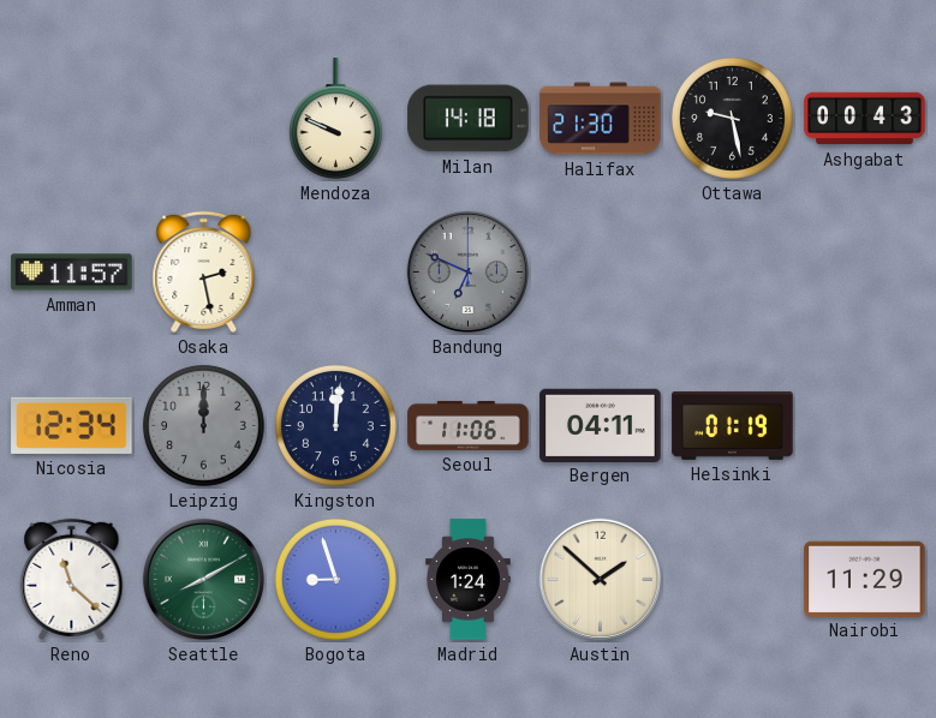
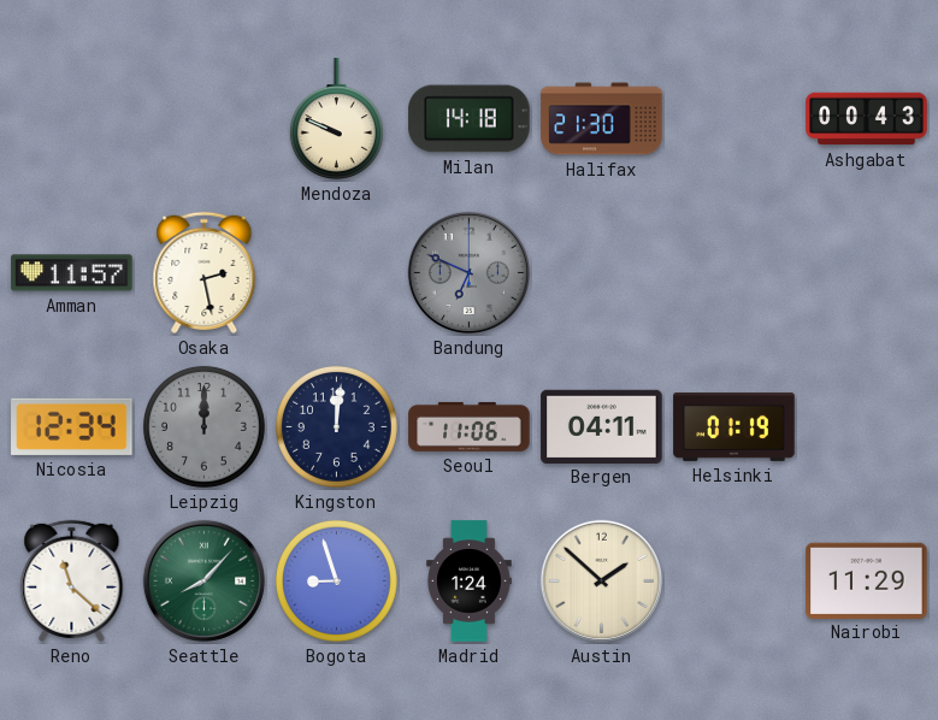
Ottawa: 9:28 -> none
Seattle: 8:10 -> 8:07
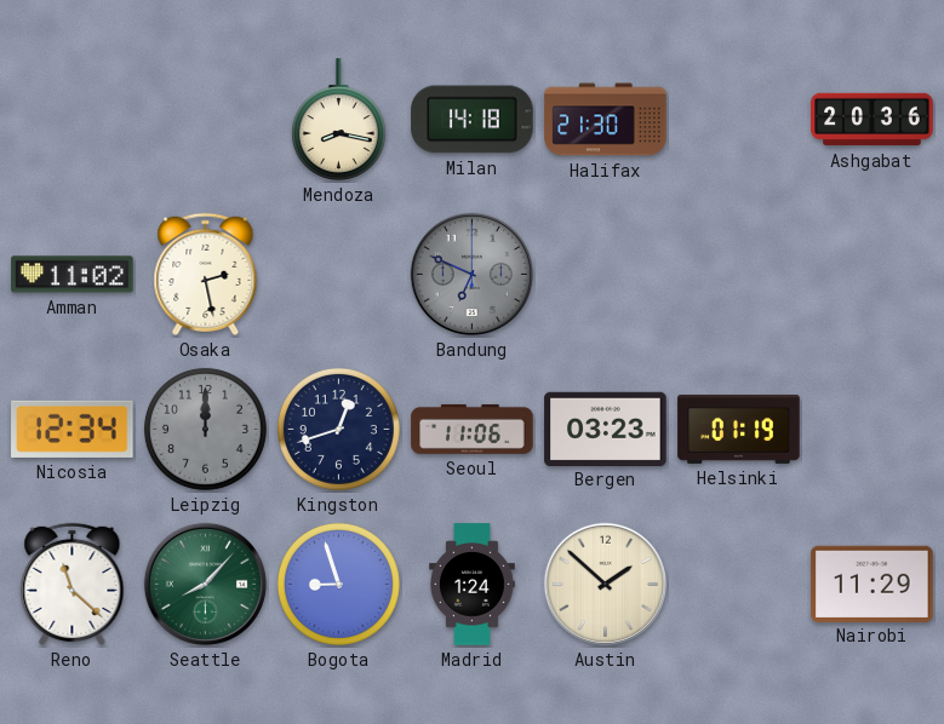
Mendoza: 9:49 -> 8:17
Ashgabat: 00:43 -> 20:36
Amman: 11:57 -> 11:02
Kingston: 12:01 -> 12:42
Bergen: 04:11 -> 03:23
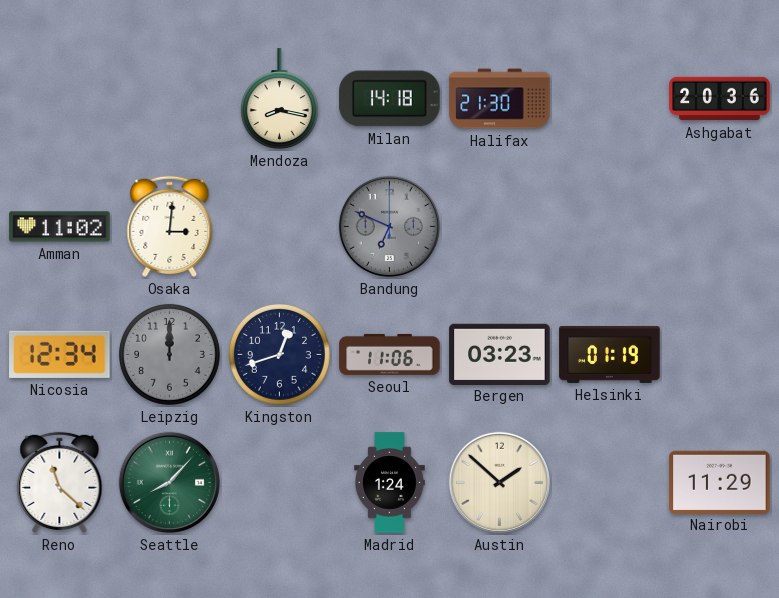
Osaka: 2:28 -> 3:01
Bogota: 8:57 -> none
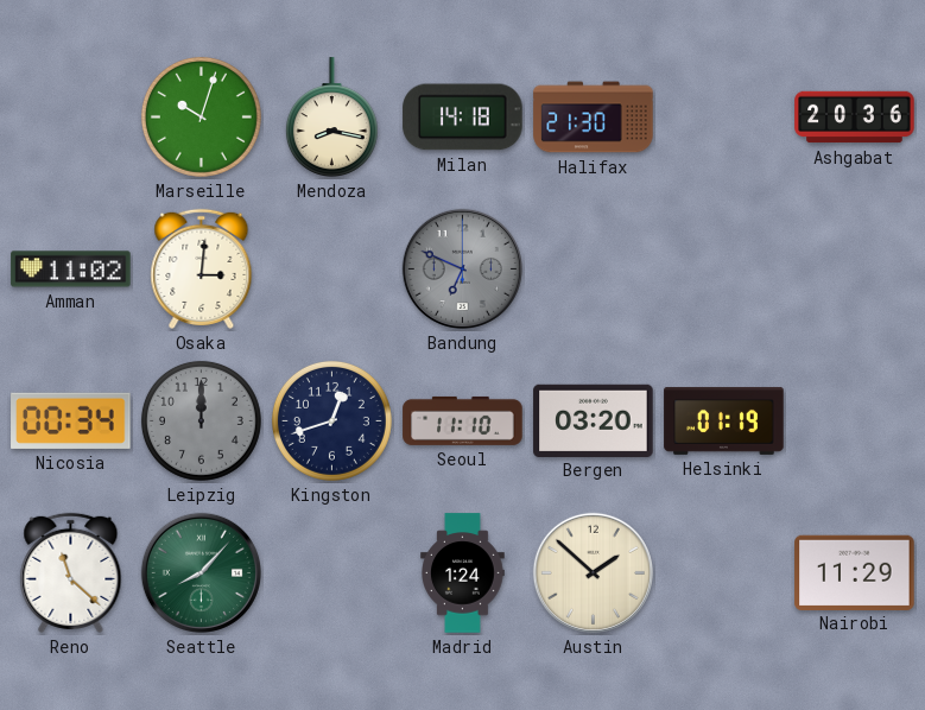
Marseille: none -> 10:03
Nicosia: 12:34 -> 00:34
Seoul: 11:06 -> 11:10
Bergen: 03:23 -> 03:20
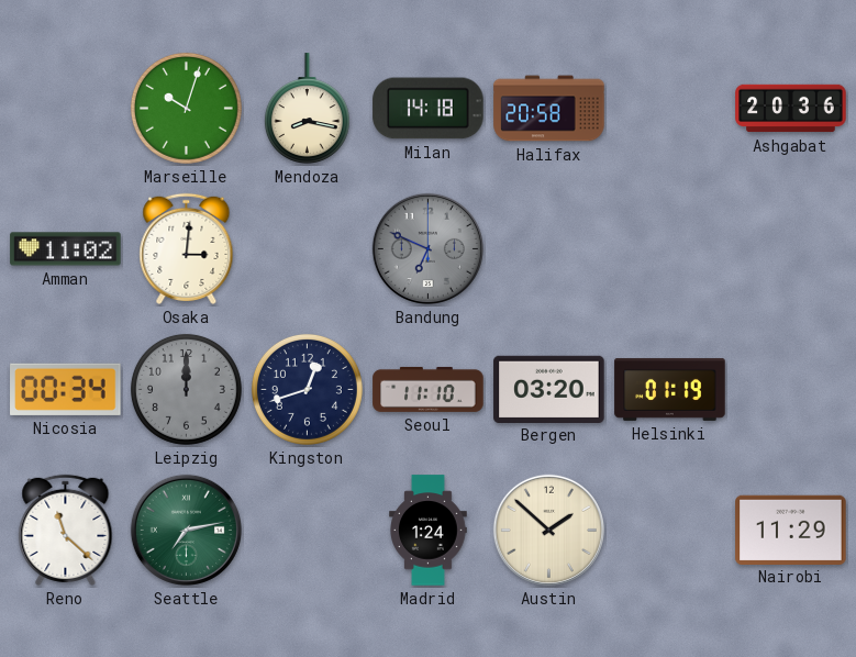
Halifax: 21:30 -> 20:58
Seattle: 8:07 -> 7:13
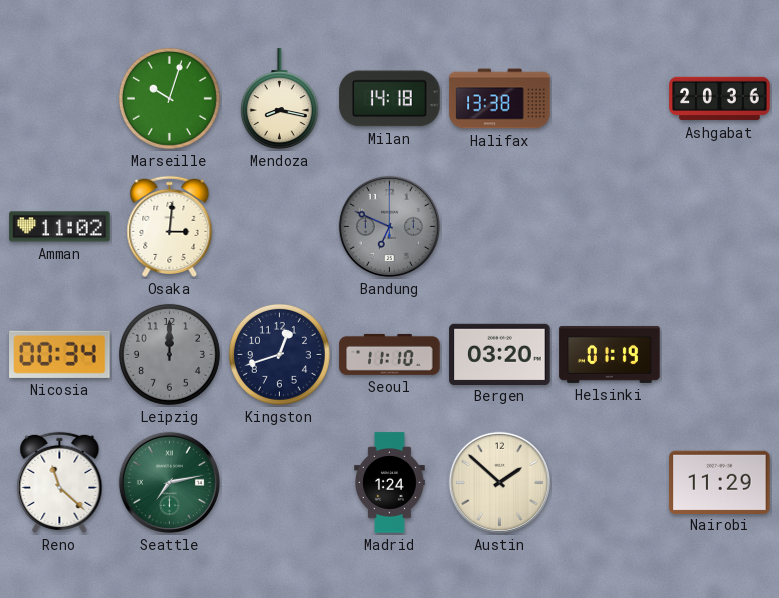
Halifax: 20:58 -> 13:38
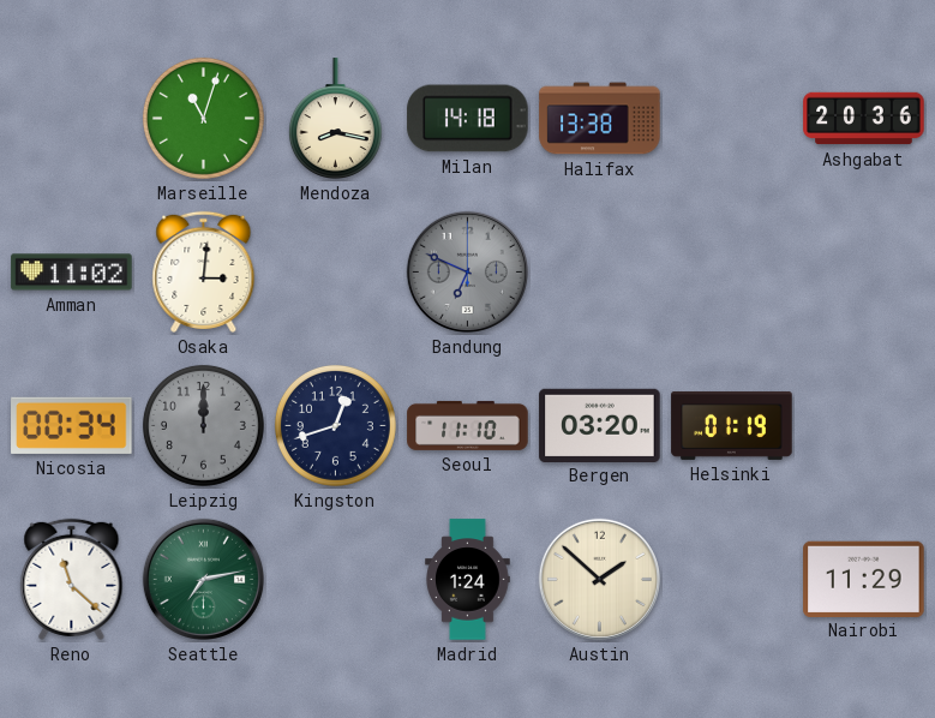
Marseille: 10:03 -> 11:03
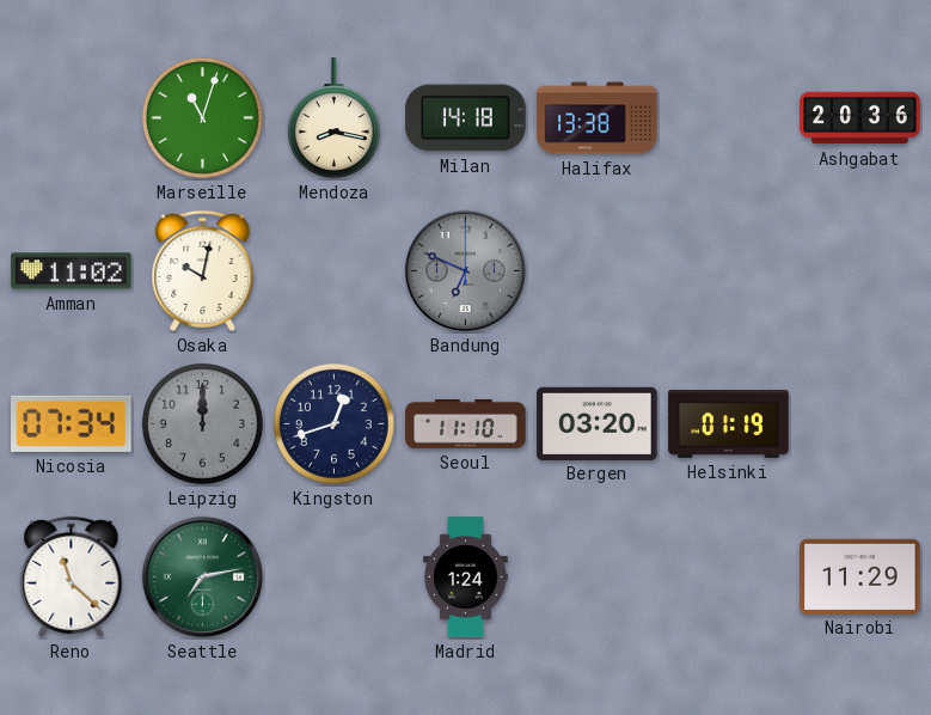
Osaka: 3:01 -> 10:02
Nicosia: 00:34 -> 07:34
Austin: 1:52 -> none
